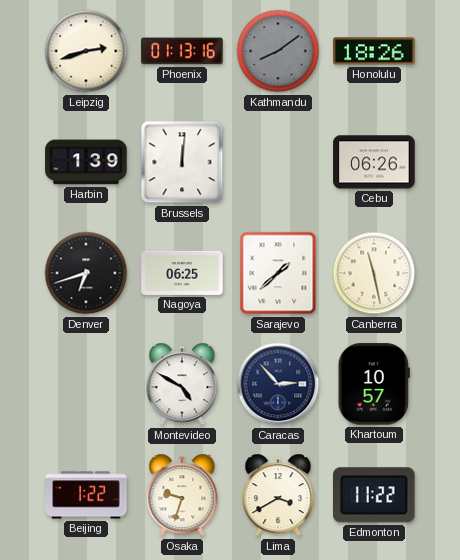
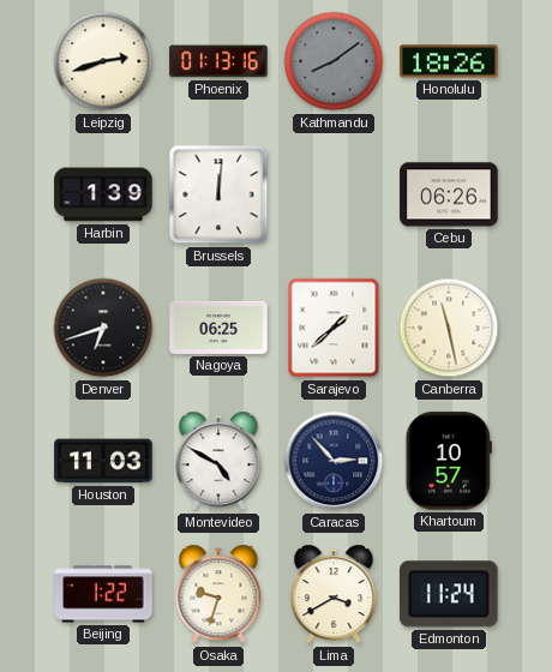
Houston: none -> 11:03
Edmonton: 11:22 -> 11:24
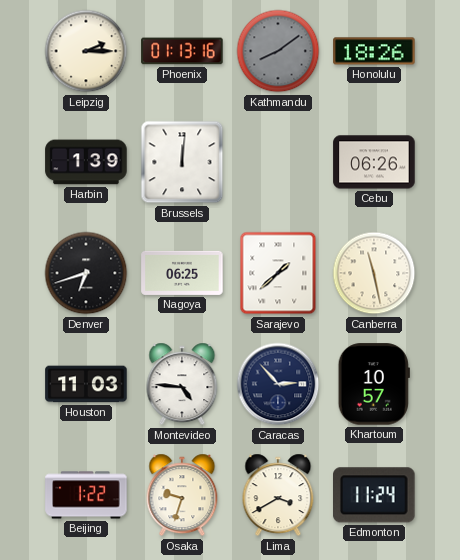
Leipzig: 2:42 -> 2:15
Montevideo: 4:50 -> 4:46
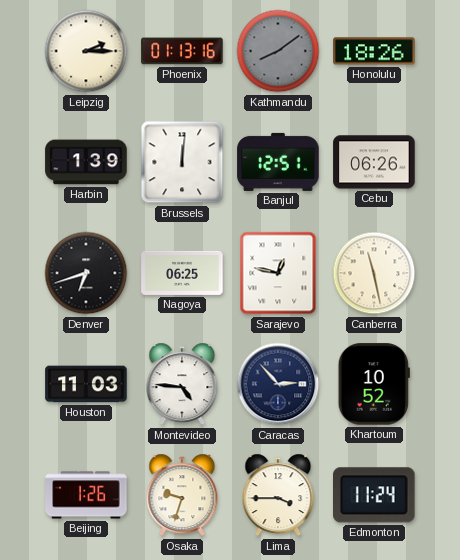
Banjul: none -> 12:51
Sarajevo: 1:38 -> 12:47
Khartoum: 10:57 -> 10:52
Beijing: 1:22 -> 1:26
Lima: 3:40 -> 3:45
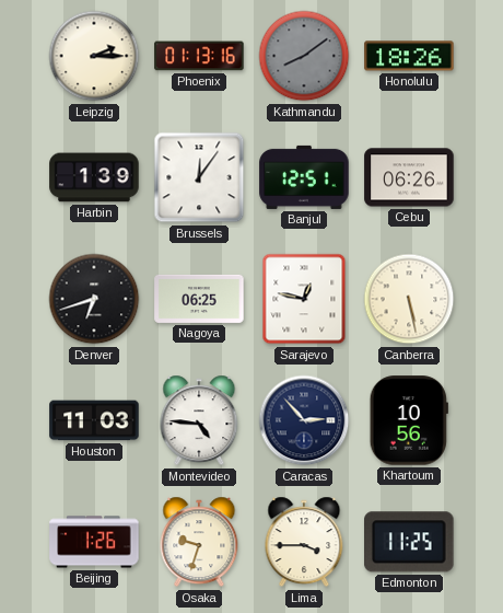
Brussels: 12:01 -> 12:06
Canberra: 11:28 -> 5:28
Khartoum: 10:52 -> 10:56
Edmonton: 11:24 -> 11:25
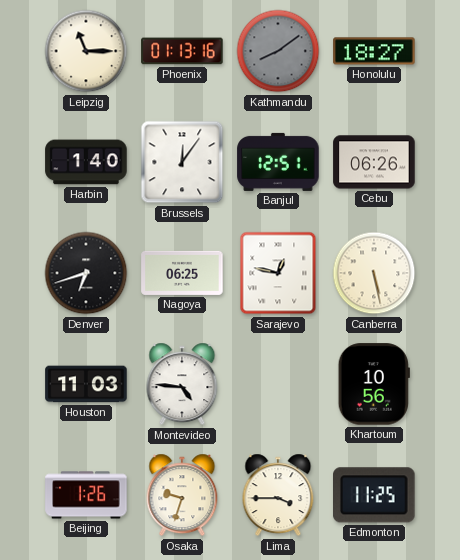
Leipzig: 2:15 -> 11:15
Honolulu: 18:26 -> 18:27
Harbin: 1:39 -> 1:40
Caracas: 2:53 -> none
